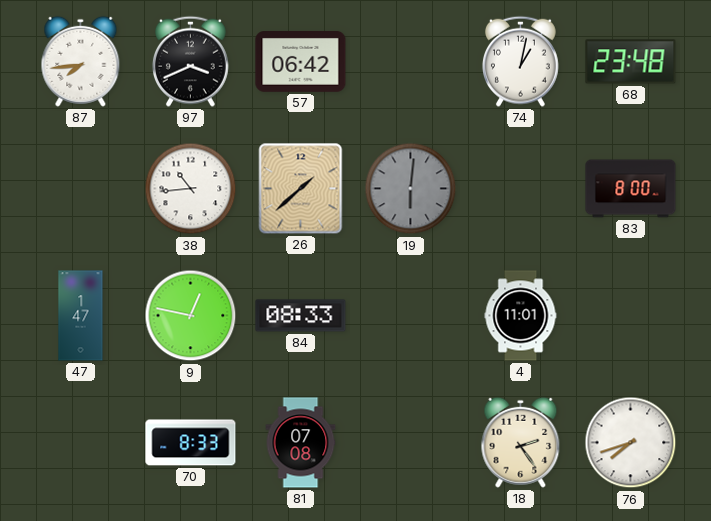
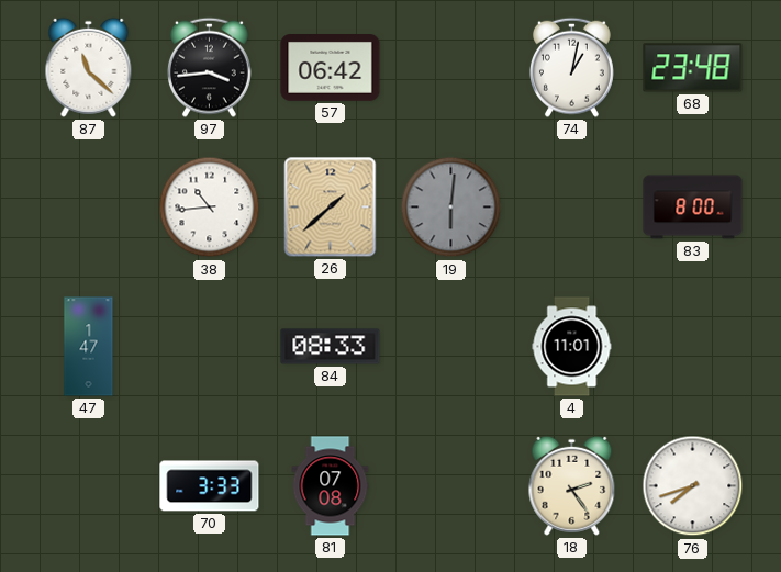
87: 7:44 -> 11:22
97: 3:41 -> 3:44
9: 12:47 -> none
70: 8:33 -> 3:33
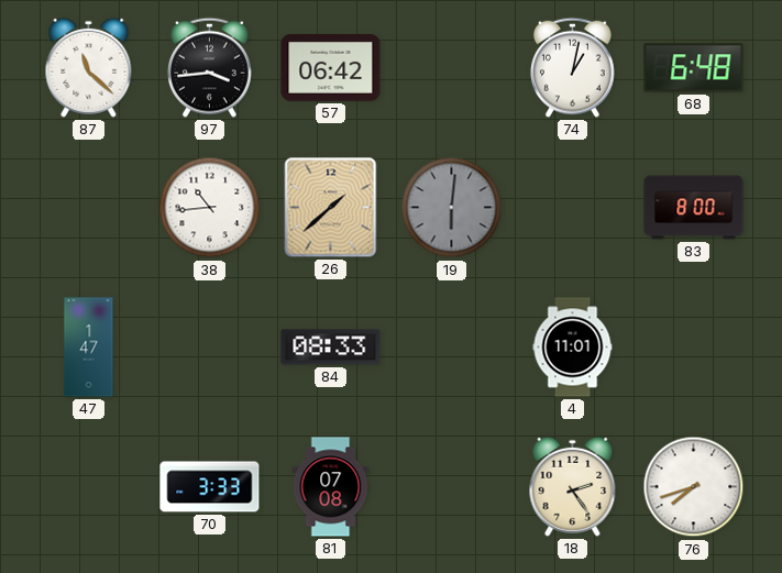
68: 23:48 -> 6:48
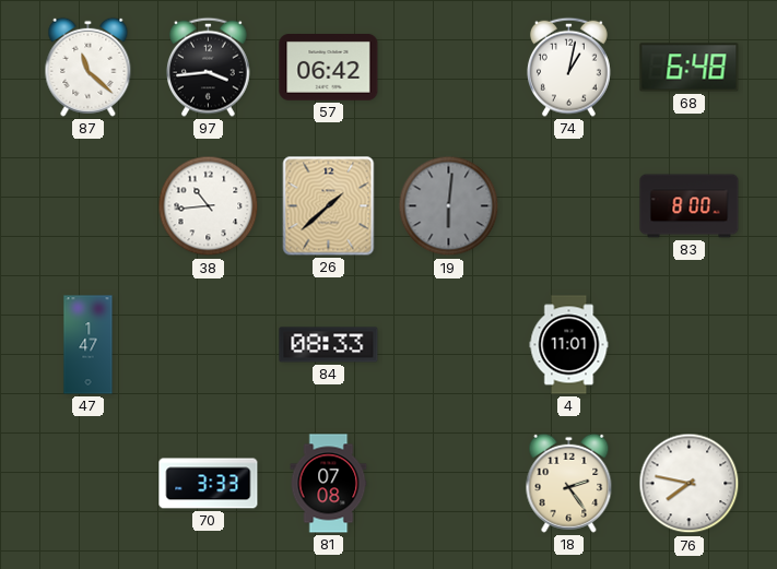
76: 7:42 -> 7:47
